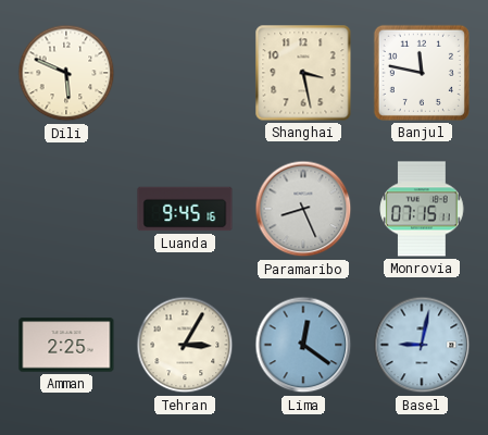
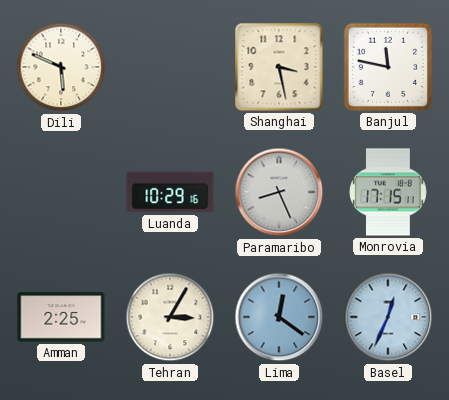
Luanda: 9:45 -> 10:29
Monrovia: 07:15 -> 17:15
Basel: 9:02 -> 12:34
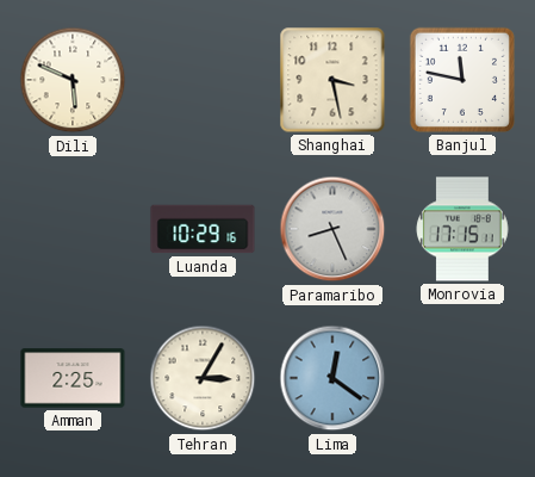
Basel: 12:34 -> none
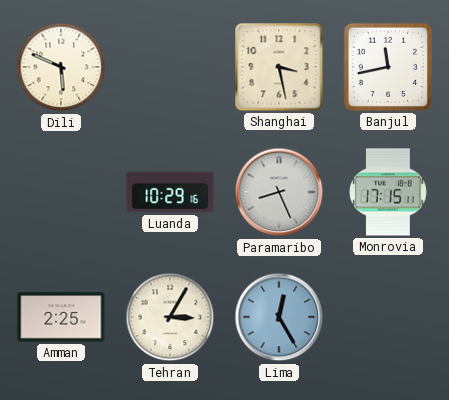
Banjul: 11:47 -> 11:43
Lima: 12:21 -> 12:25
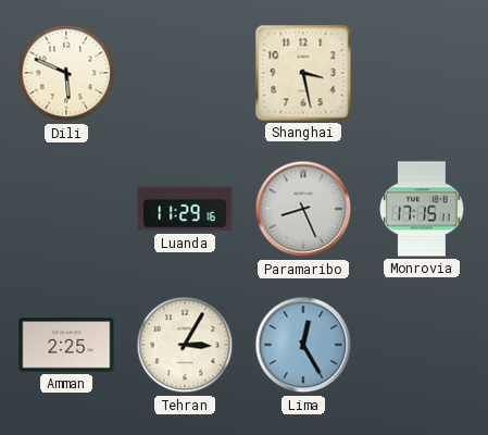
Banjul: 11:43 -> none
Luanda: 10:29 -> 11:29
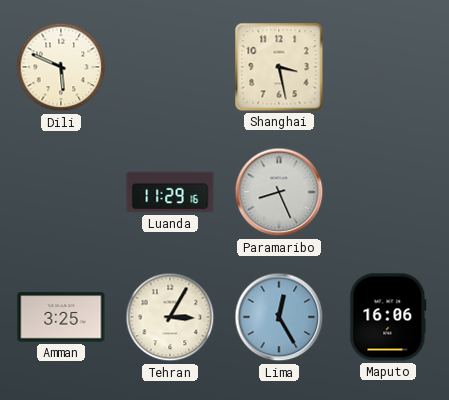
Monrovia: 17:15 -> none
Amman: 2:25 -> 3:25
Maputo: none -> 16:06
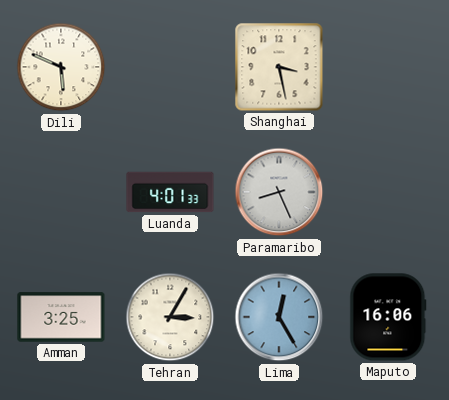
Luanda: 11:29 -> 4:01
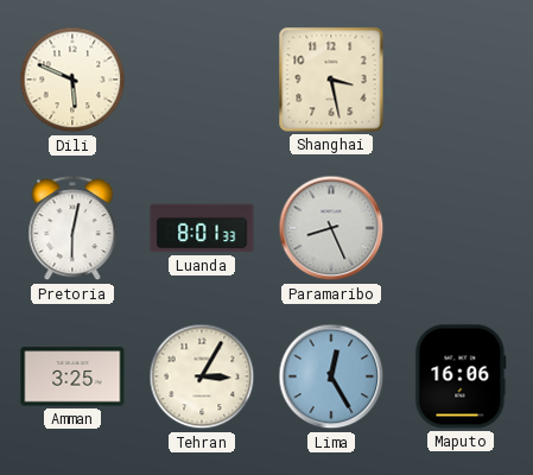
Pretoria: none -> 6:02
Luanda: 4:01 -> 8:01
